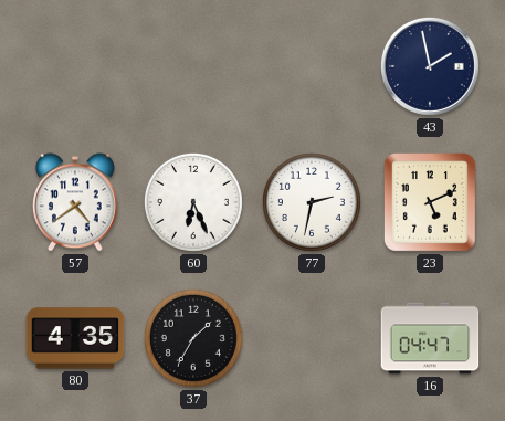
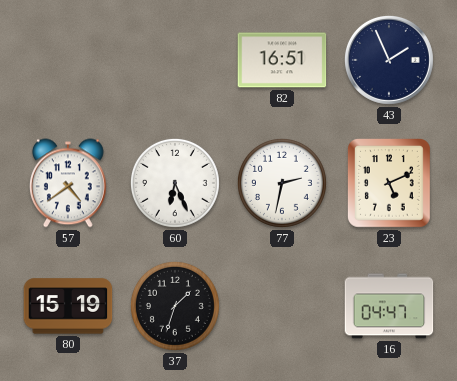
82: none -> 16:51
43: 1:58 -> 1:56
80: 4:35 -> 15:19
37: 1:35 -> 1:33
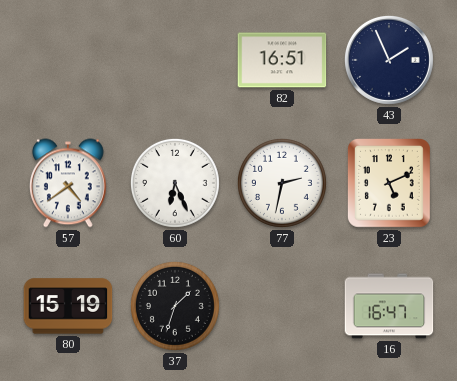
16: 04:47 -> 16:47
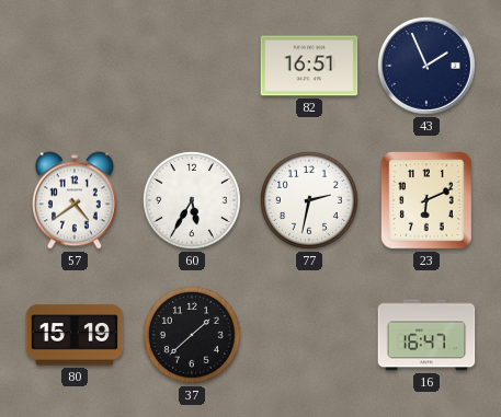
60: 6:26 -> 5:35
23: 5:11 -> 6:11
37: 1:33 -> 1:38
